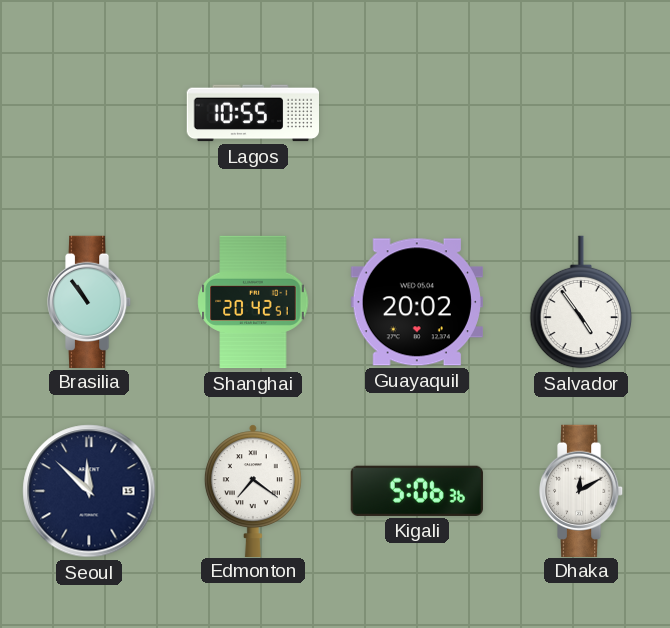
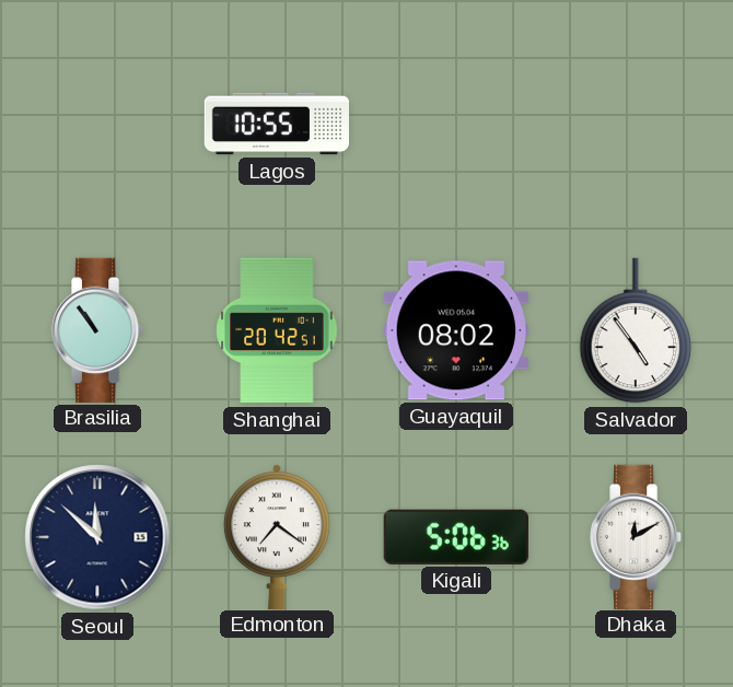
Guayaquil: 20:02 -> 08:02
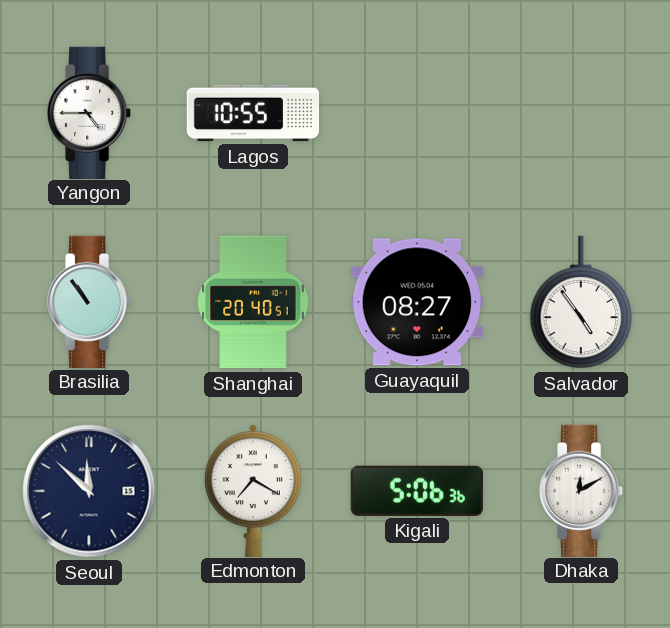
Yangon: none -> 4:45
Shanghai: 20:42 -> 20:40
Guayaquil: 08:02 -> 08:27
Edmonton: 7:21 -> 7:20
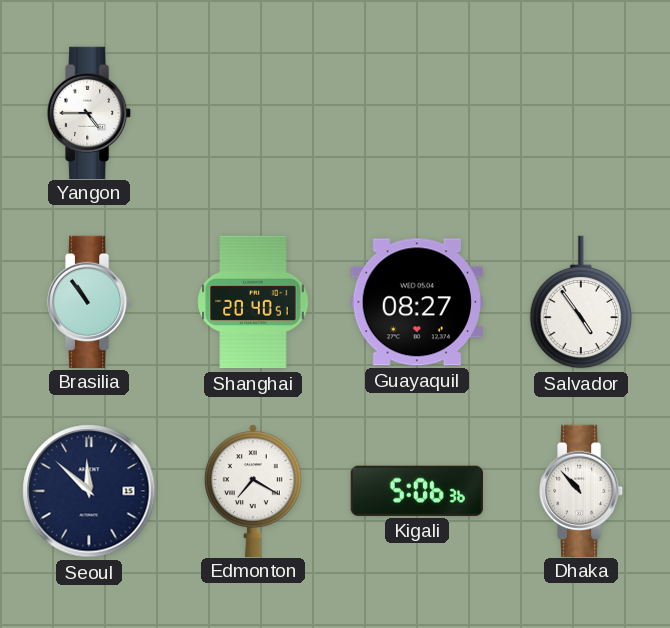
Lagos: 10:55 -> none
Dhaka: 12:10 -> 10:53
